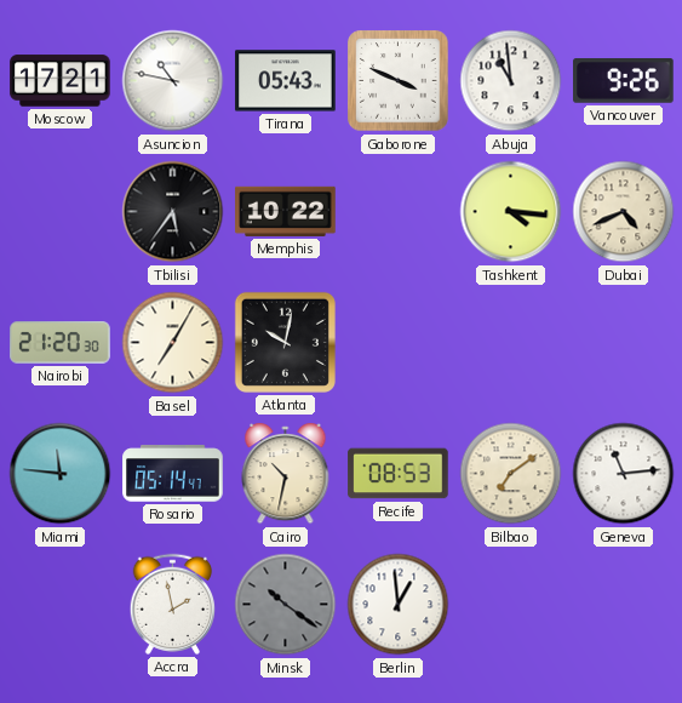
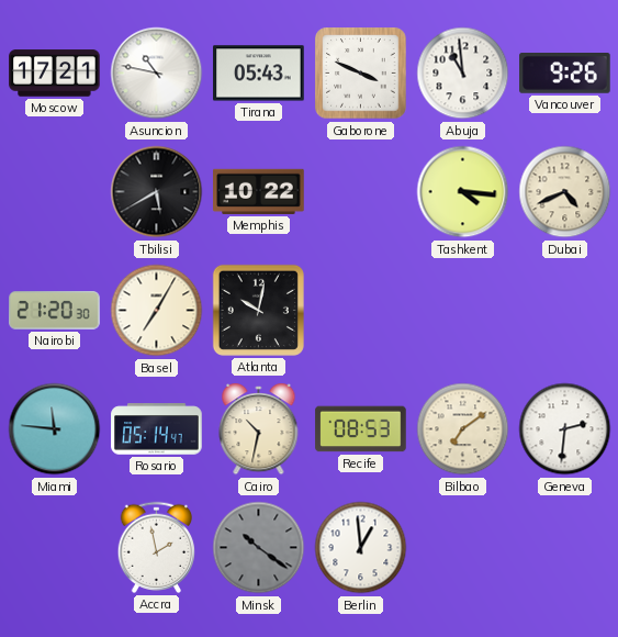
Tbilisi: 5:36 -> 5:40
Geneva: 11:14 -> 2:31
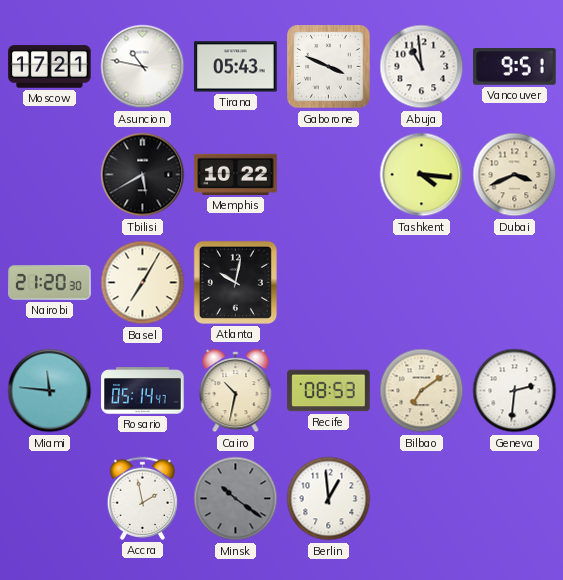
Vancouver: 9:26 -> 9:51
Dubai: 4:41 -> 3:41
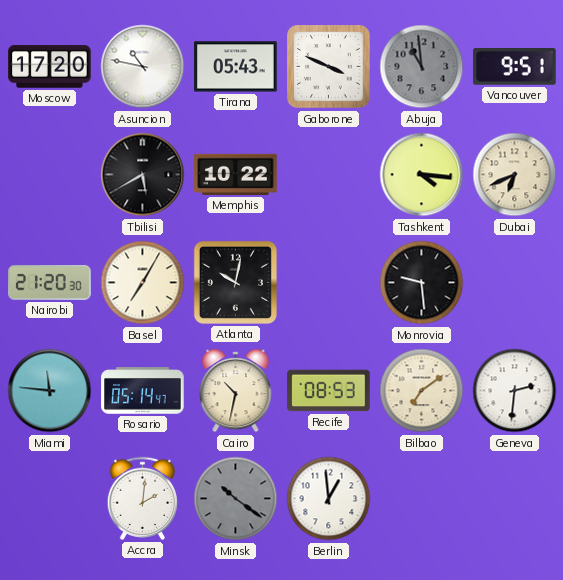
Moscow: 17:21 -> 17:20
Abuja dial: white -> grey
Dubai: 3:41 -> 6:41
Monrovia: none -> 9:29
Accra: 1:58 -> 2:01
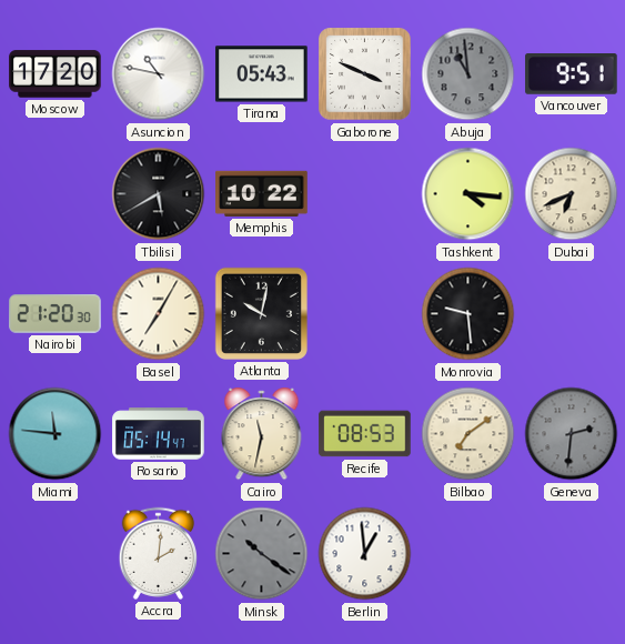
Cairo: 10:32 -> 11:32
Geneva dial: white -> grey
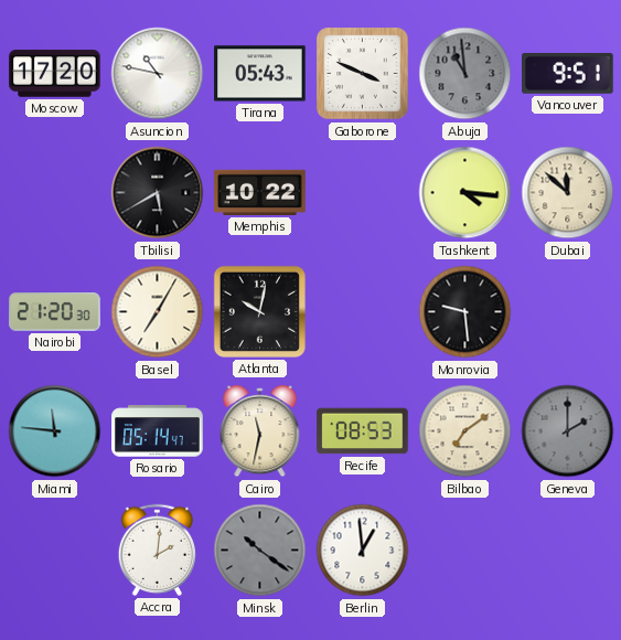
Dubai: 6:41 -> 11:52
Geneva: 2:31 -> 2:00
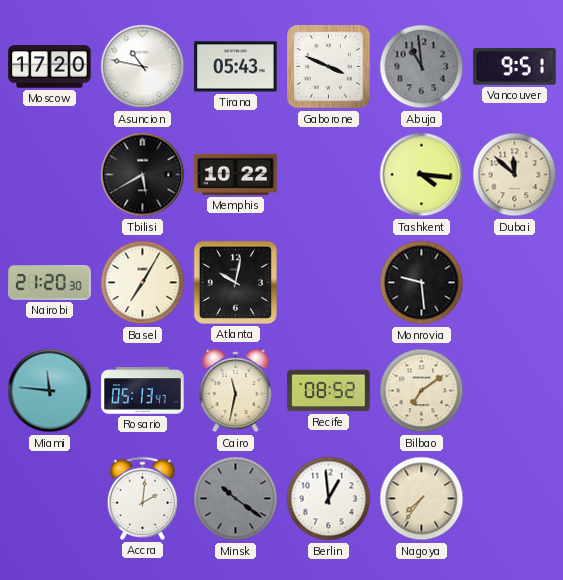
Rosario: 05:14 -> 05:13
Recife: 08:53 -> 08:52
Geneva: 2:00 -> none
Nagoya: none -> 7:36
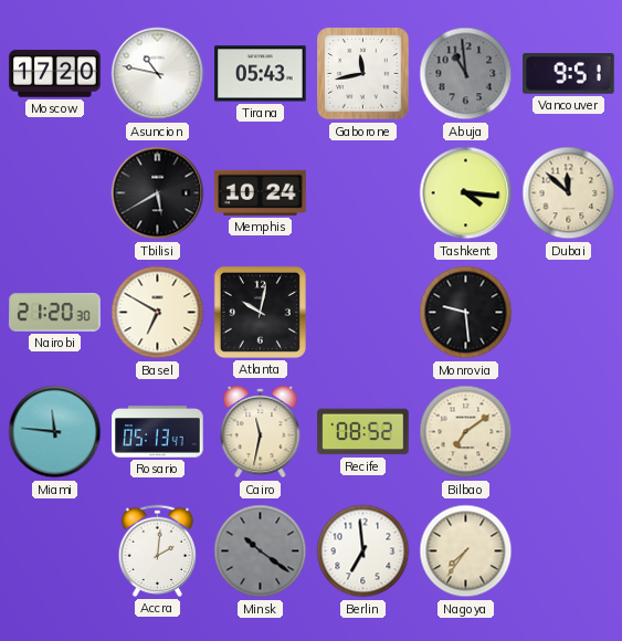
Gaborone: 3:49 -> 11:43
Memphis: 10:22 -> 10:24
Basel: 7:05 -> 6:50
Berlin: 12:59 -> 6:59
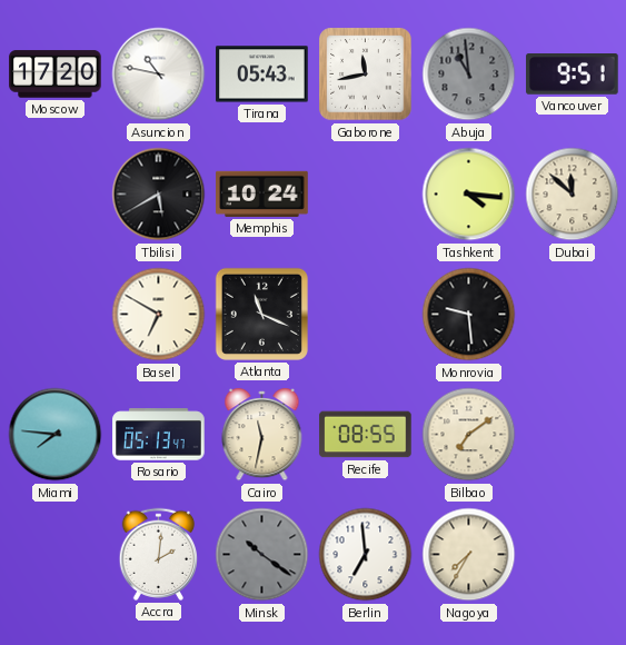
Nairobi: 21:20 -> none
Atlanta: 10:02 -> 11:19
Miami: 11:46 -> 7:46
Recife: 08:52 -> 08:55
Nagoya: 7:36 -> 7:35
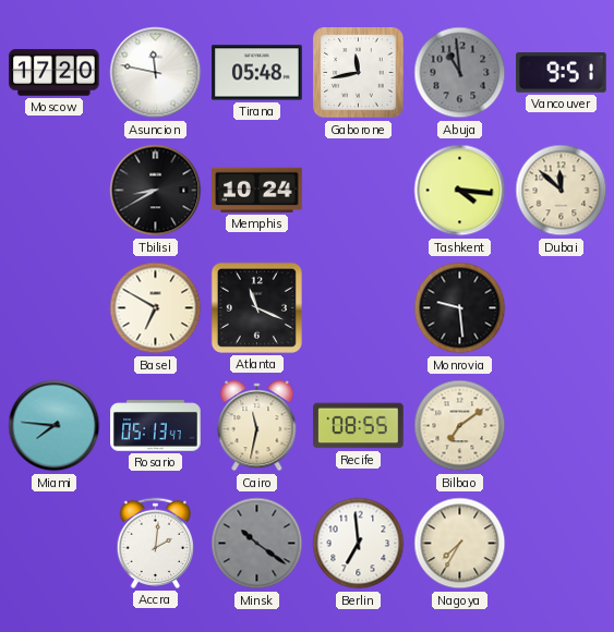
Asuncion: 10:47 -> 11:47
Tirana: 05:43 -> 05:48
Tbilisi: 5:40 -> 8:40
